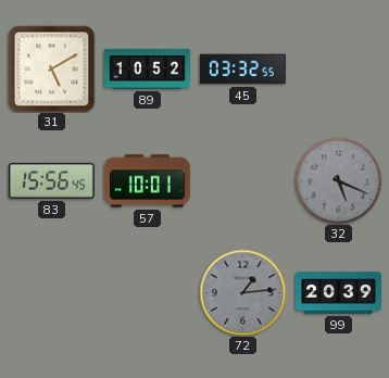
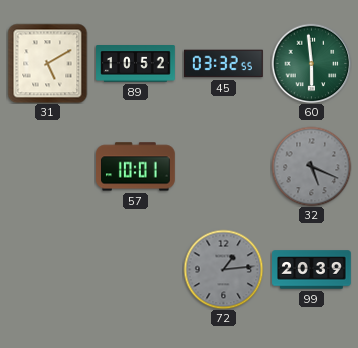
60: none -> 5:59
83: 15:56 -> none
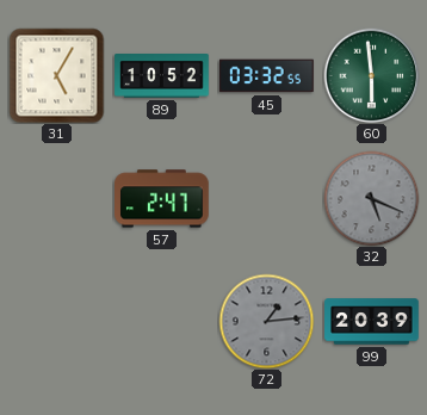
31: 5:10 -> 5:05
57: 10:01 -> 2:47
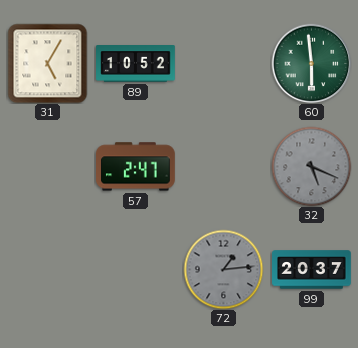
45: 03:32 -> none
99: 20:39 -> 20:37
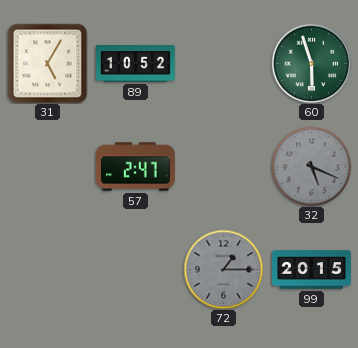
60: 5:59 -> 5:57
72: 1:14 -> 1:15
99: 20:37 -> 20:15
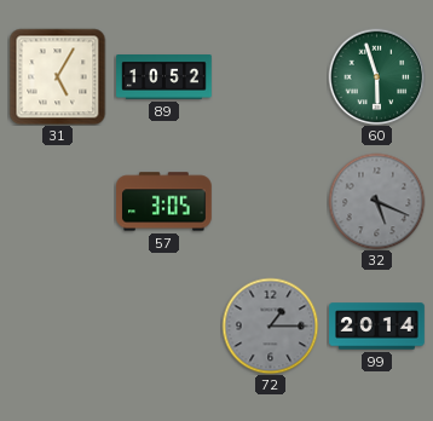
57: 2:47 -> 3:05
99: 20:15 -> 20:14
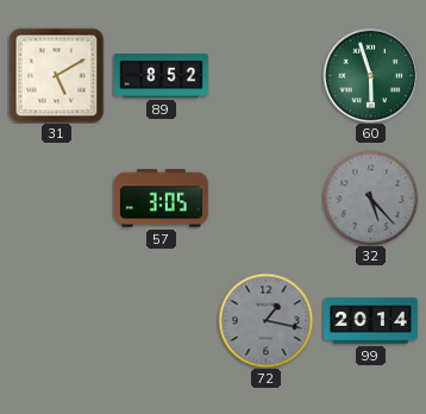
31: 5:05 -> 5:10
89: 10:52 -> 8:52
32: 5:19 -> 5:23
72: 1:15 -> 1:17
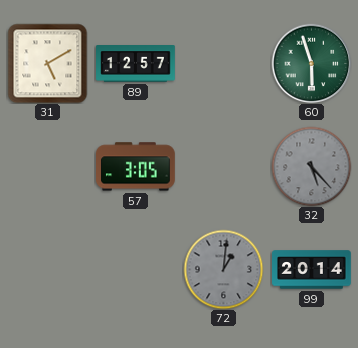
89: 8:52 -> 12:57
72: 1:17 -> 1:01
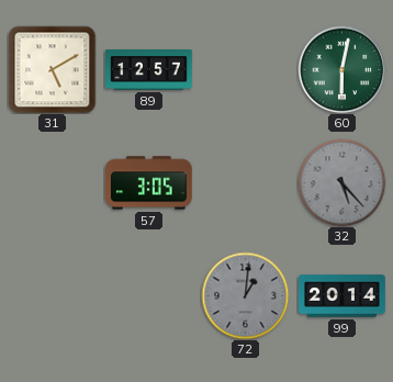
60: 5:57 -> 6:02
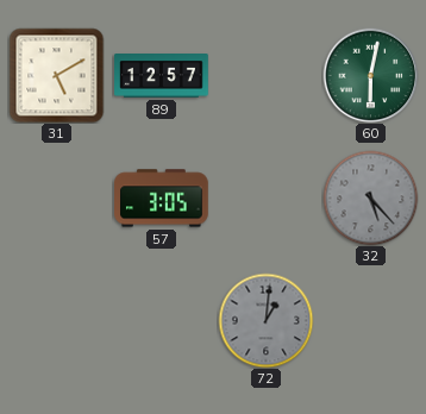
99: 20:14 -> none
